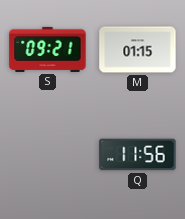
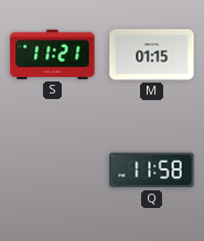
S: 09:21 -> 11:21
Q: 11:56 -> 11:58
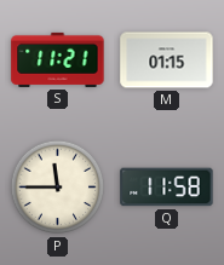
P: none -> 11:45
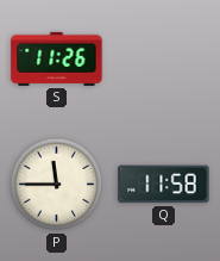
S: 11:21 -> 11:26
M: 01:15 -> none
